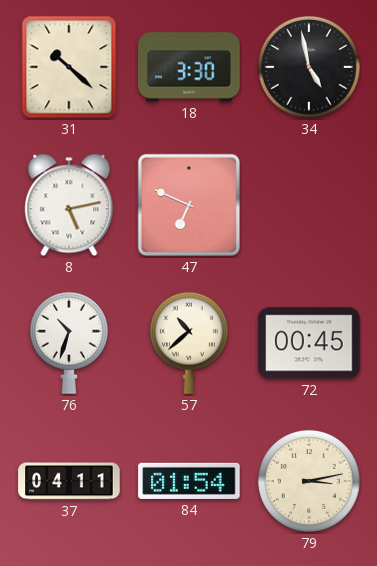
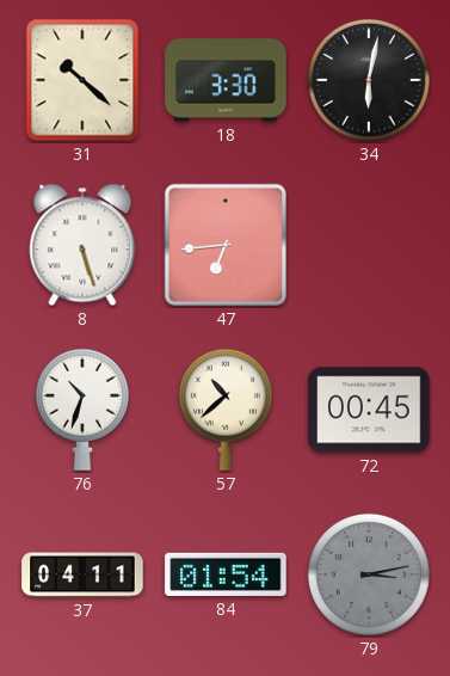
34: 4:58 -> 6:02
8: 5:13 -> 5:27
47: 6:49 -> 6:44
79 dial: cream -> grey
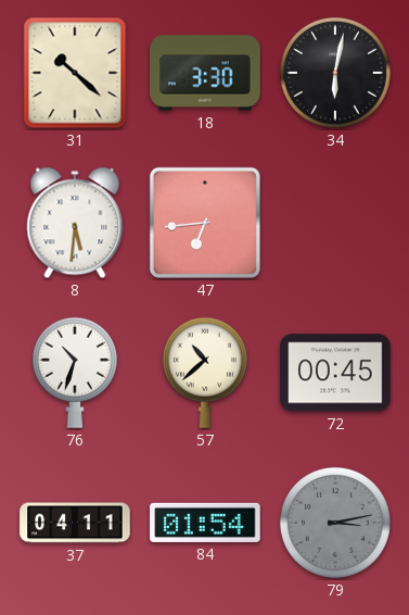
8: 5:27 -> 5:31
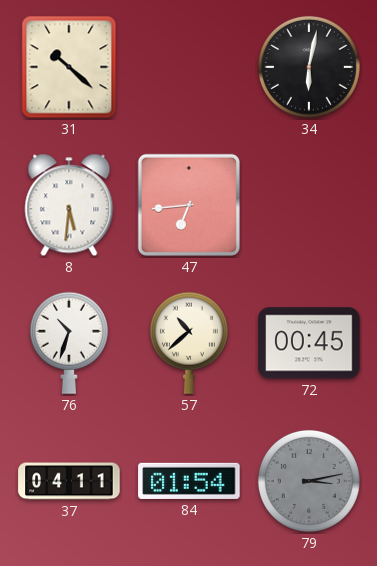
18: 3:30 -> none
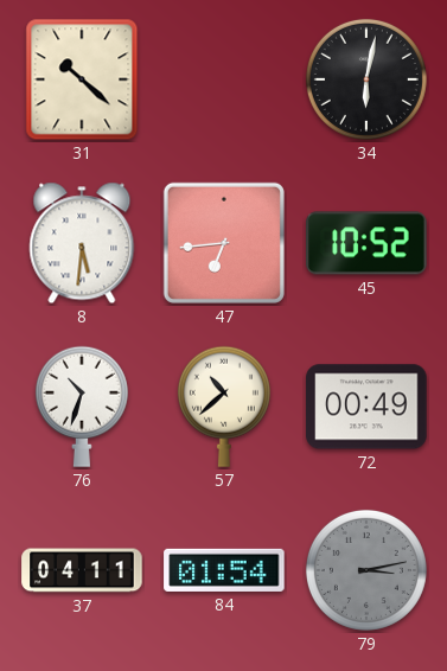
45: none -> 10:52
72: 00:45 -> 00:49
